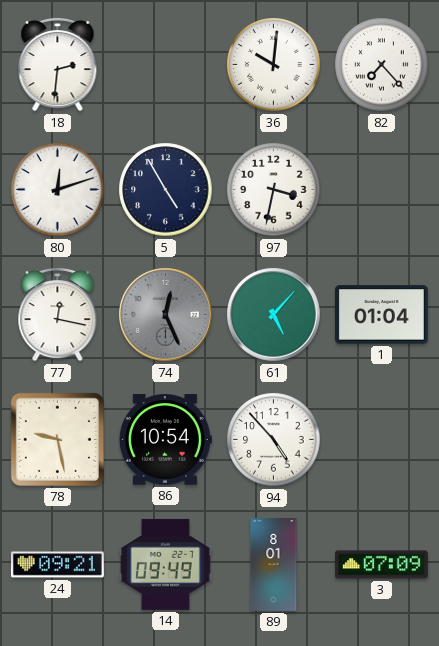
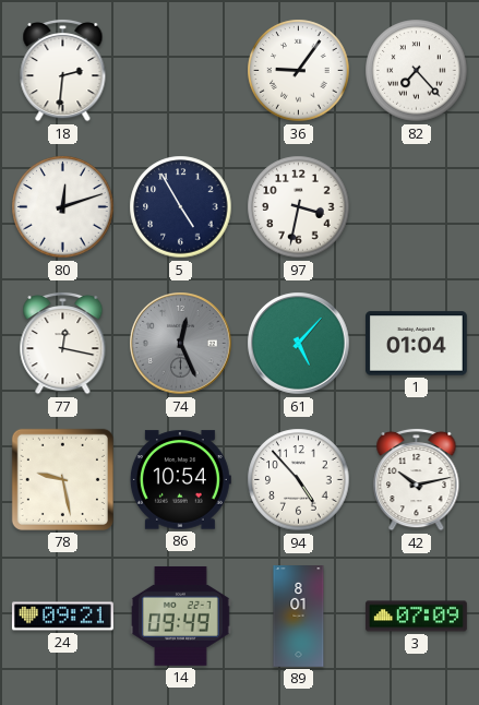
36: 10:01 -> 9:06
42: none -> 10:13
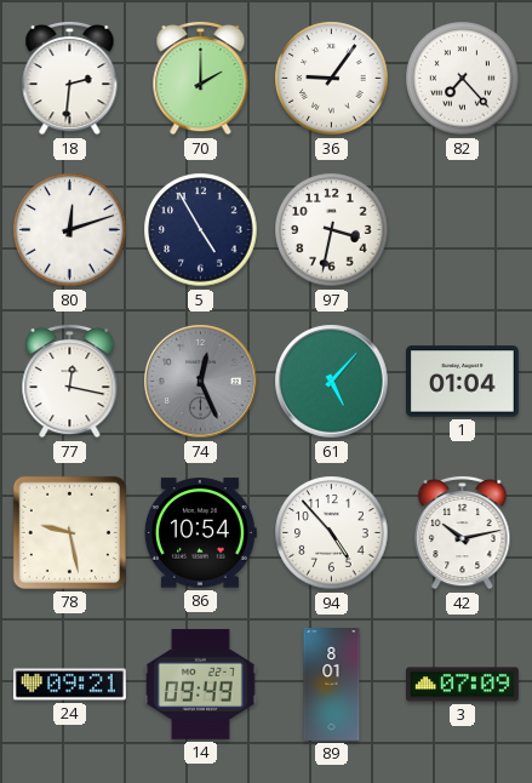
70: none -> 2:00
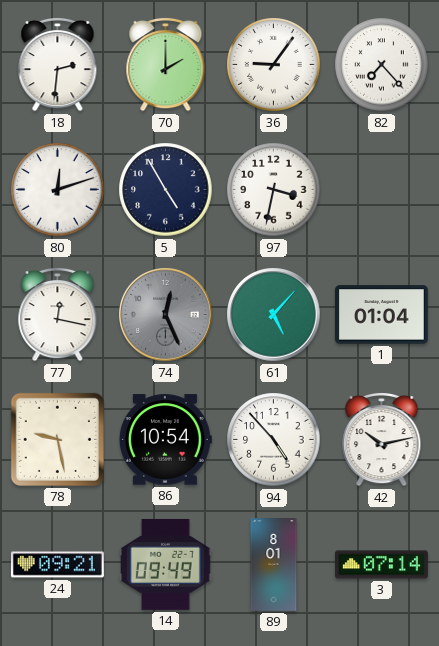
3: 07:09 -> 07:14
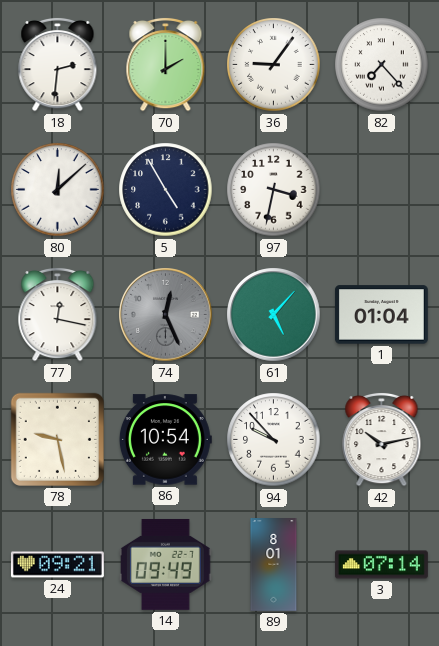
80: 12:12 -> 12:08
94: 4:53 -> 9:53
